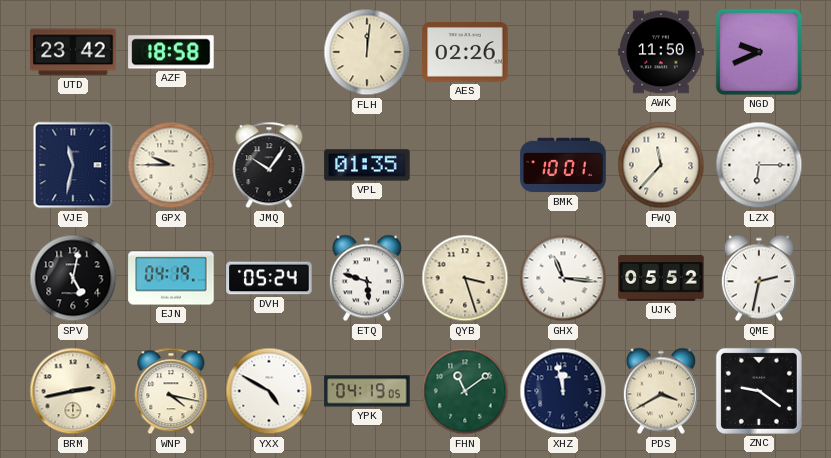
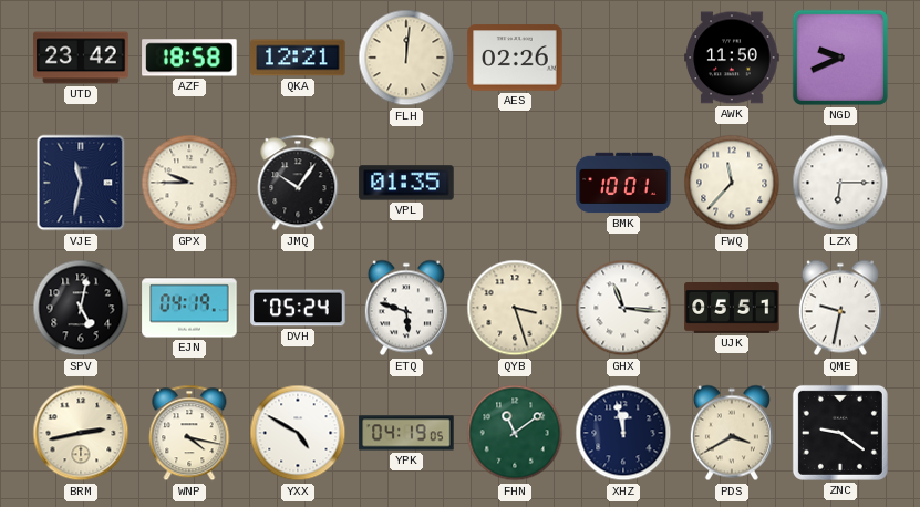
QKA: none -> 12:21
UJK: 05:52 -> 05:51
QME: 2:32 -> 9:32
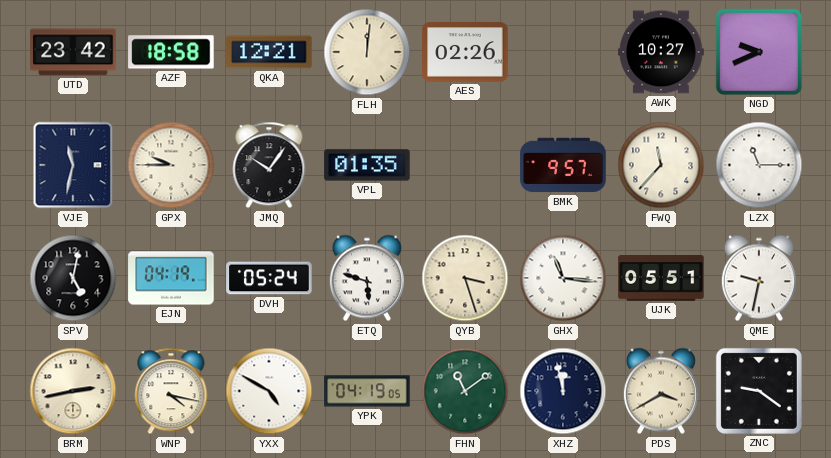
AWK: 11:50 -> 10:27
BMK: 10:01 -> 9:57
LZX: 6:15 -> 11:15
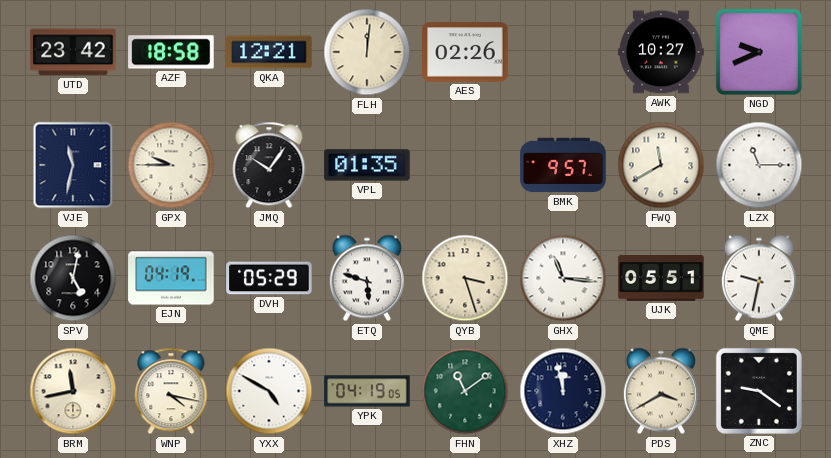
FWQ: 11:37 -> 11:40
DVH: 05:24 -> 05:29
BRM: 2:43 -> 11:43
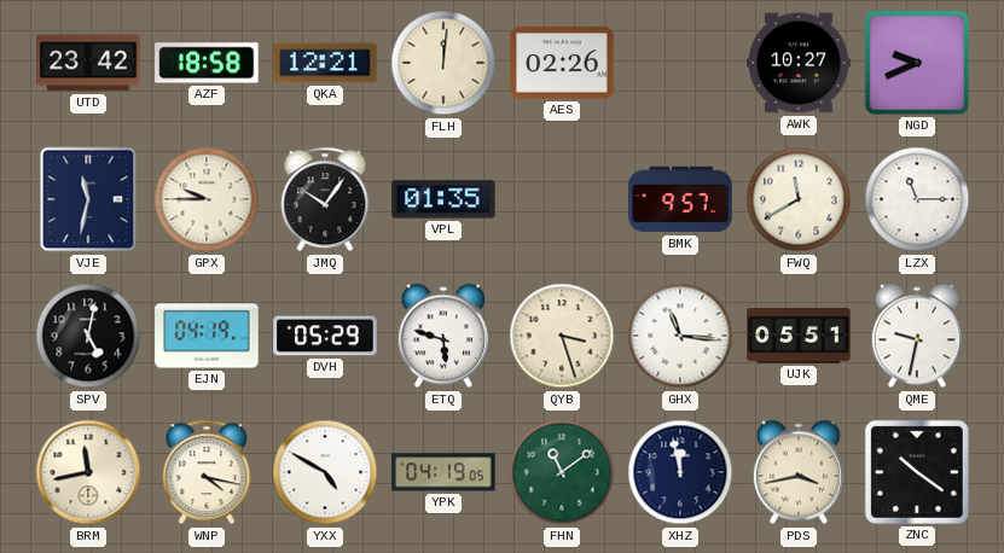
PDS: 3:40 -> 3:43
ZNC: 9:21 -> 10:21
